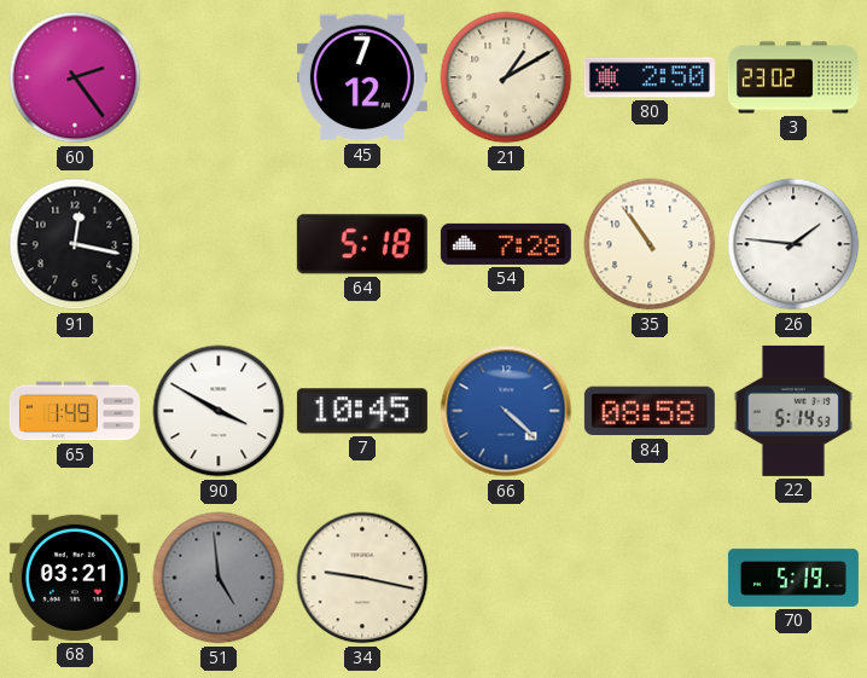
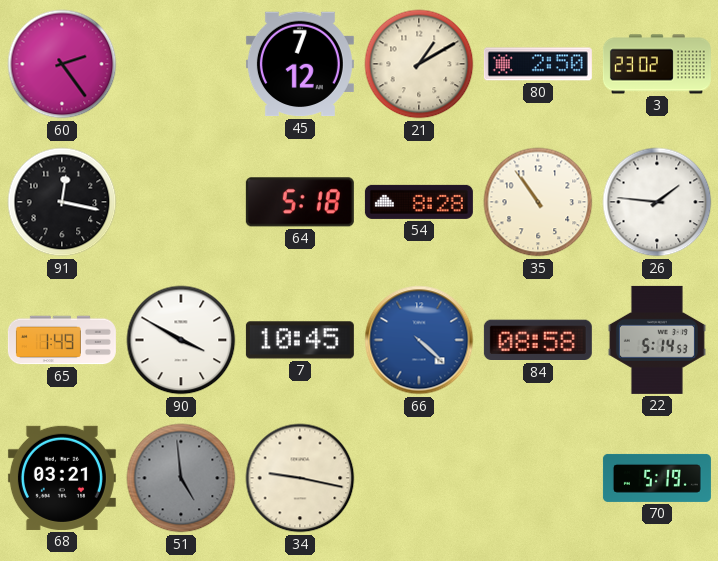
54: 7:28 -> 8:28
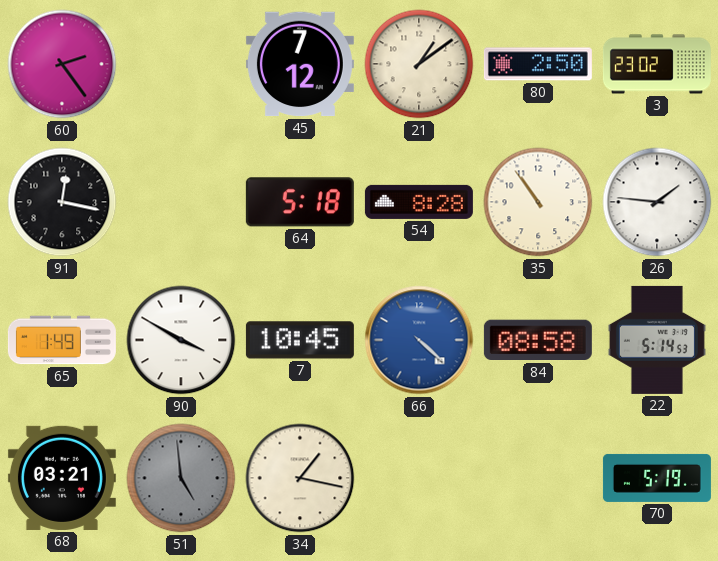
21: 1:10 -> 1:09
34: 9:17 -> 1:17
